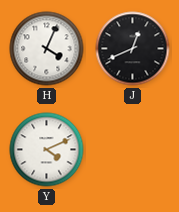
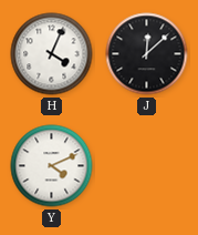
J: 12:41 -> 12:08
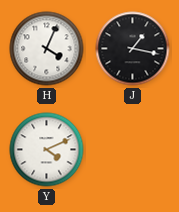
J: 12:08 -> 1:17
